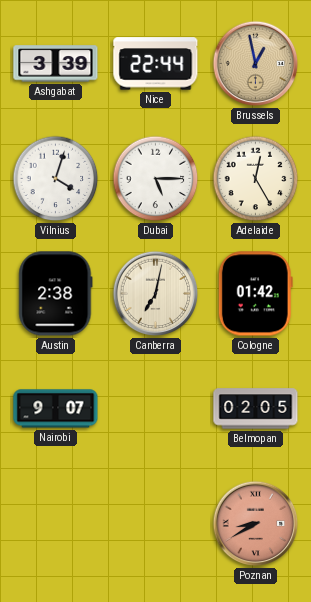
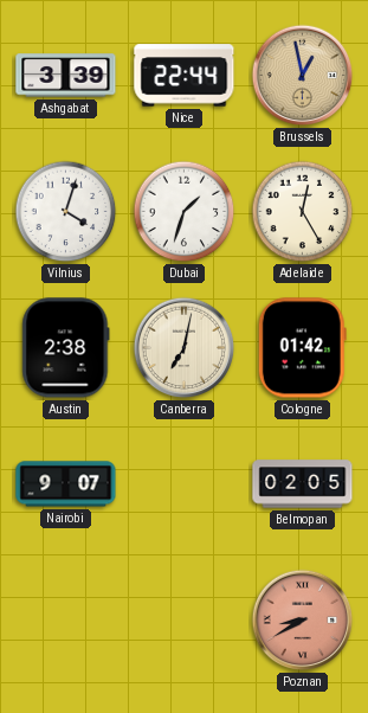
Dubai: 5:15 -> 1:33
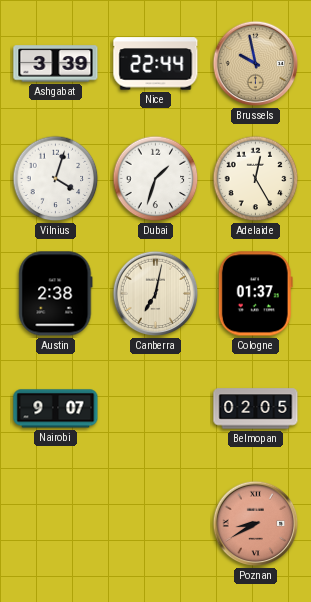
Brussels: 12:58 -> 9:58
Cologne: 01:42 -> 01:37
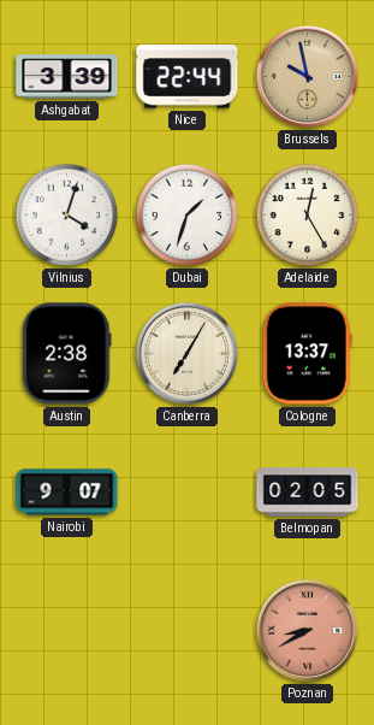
Canberra: 7:02 -> 7:05
Cologne: 01:37 -> 13:37
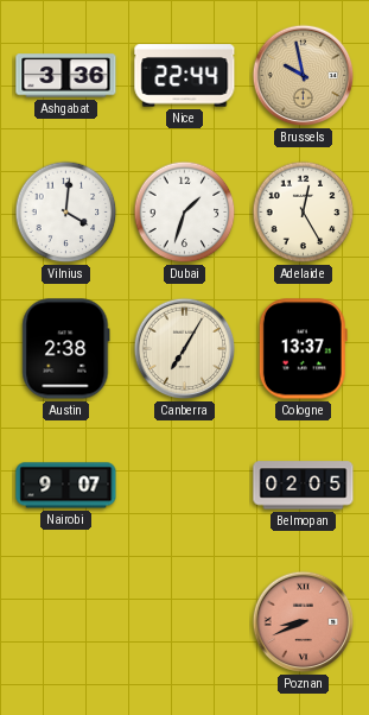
Ashgabat: 3:39 -> 3:36
Vilnius: 4:03 -> 4:01
Poznan: 8:40 -> 8:41
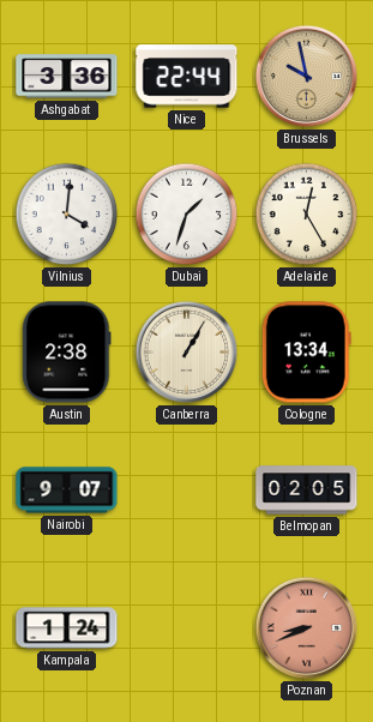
Canberra: 7:05 -> 1:05
Cologne: 13:37 -> 13:34
Kampala: none -> 1:24
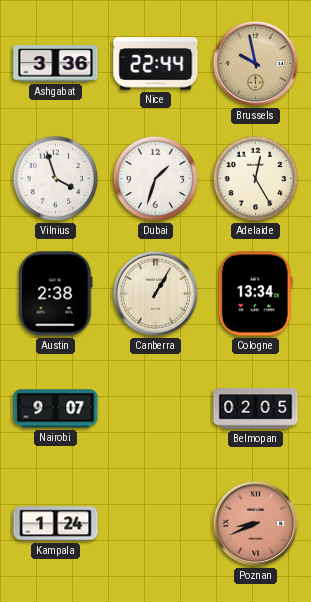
Vilnius: 4:01 -> 3:57
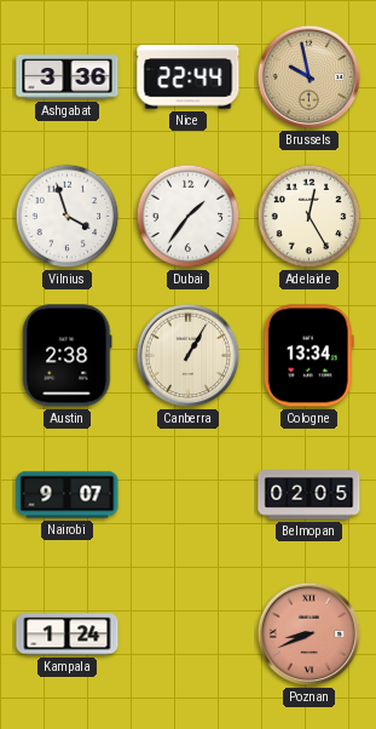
Dubai: 1:33 -> 1:36
